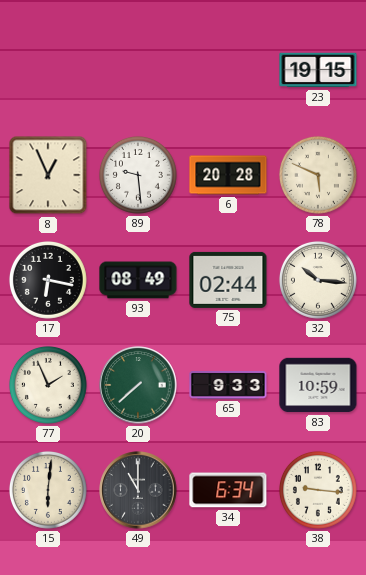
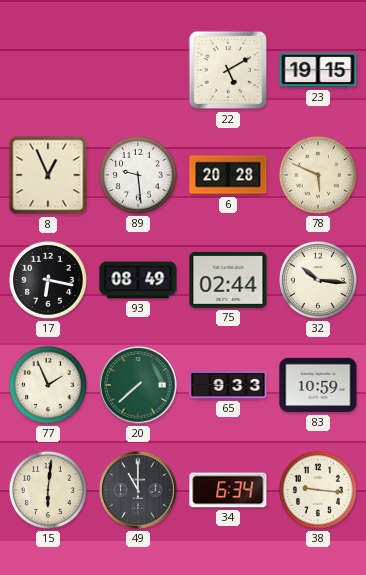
22: none -> 5:10
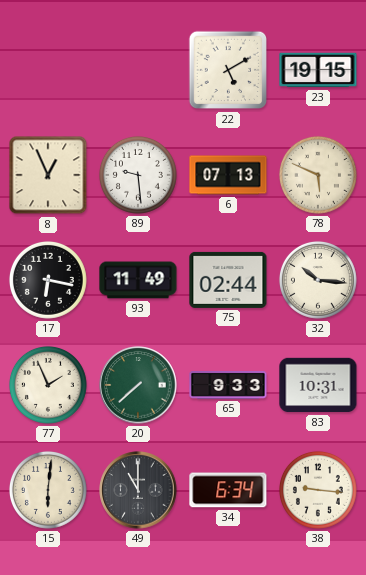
6: 20:28 -> 07:13
93: 08:49 -> 11:49
83: 10:59 -> 10:31
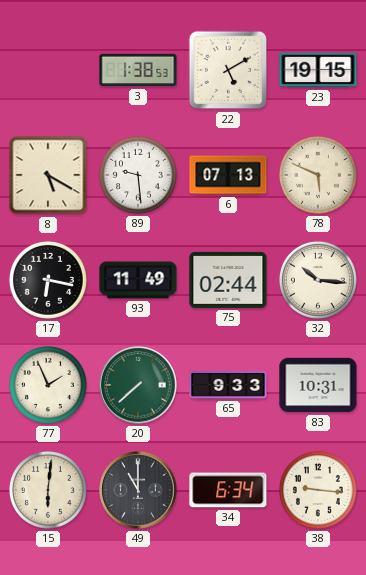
3: none -> 1:38
8: 12:56 -> 5:20
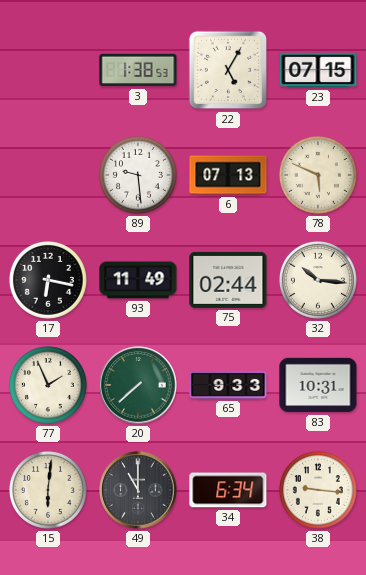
22: 5:10 -> 5:05
23: 19:15 -> 07:15
8: 5:20 -> none
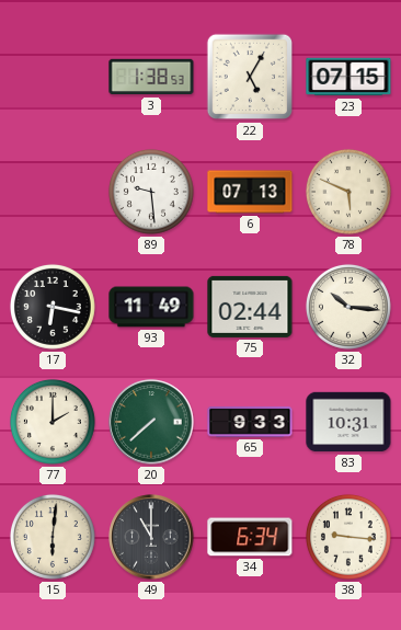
77: 1:56 -> 2:00
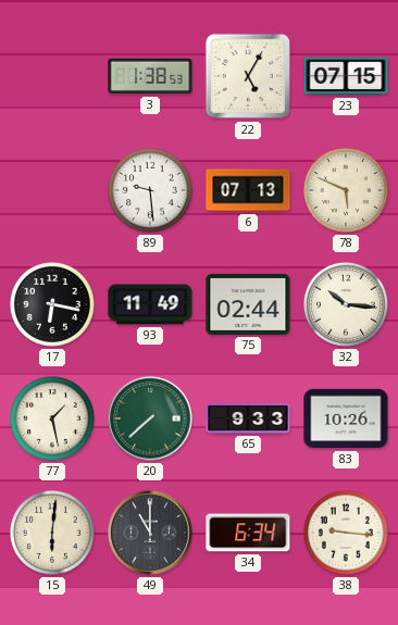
77: 2:00 -> 1:28
83: 10:31 -> 10:26
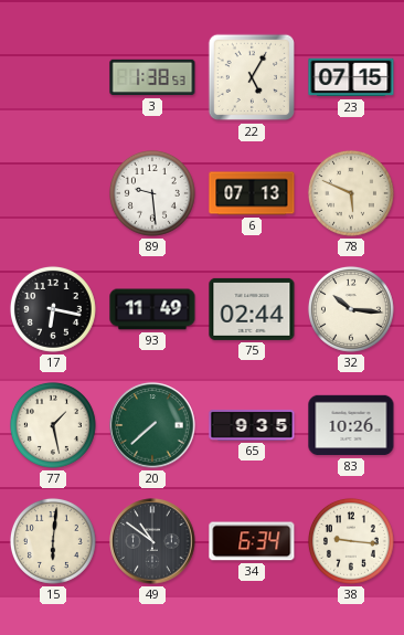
65: 9:33 -> 9:35
49: 11:00 -> 10:51
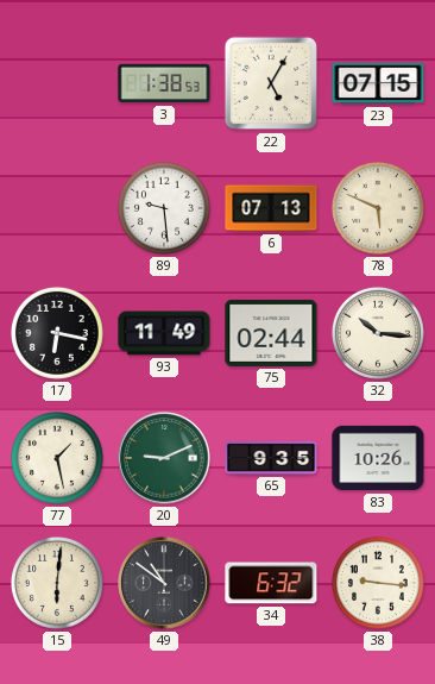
20: 7:38 -> 9:11
34: 6:34 -> 6:32
